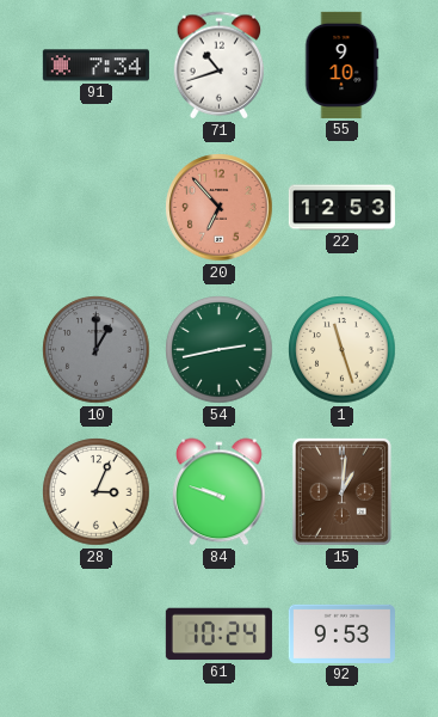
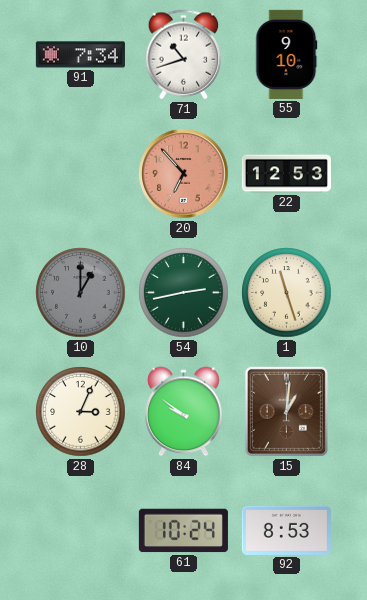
84: 9:48 -> 9:51
92: 9:53 -> 8:53
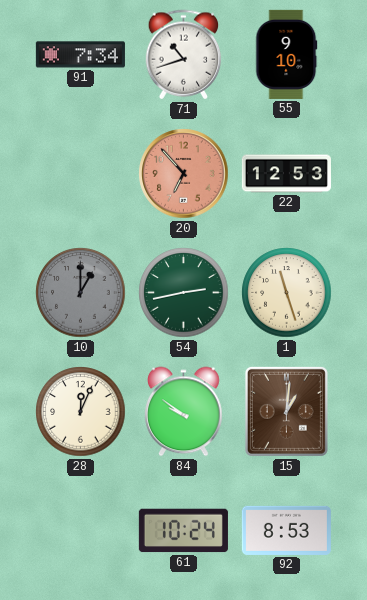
28: 3:04 -> 12:04
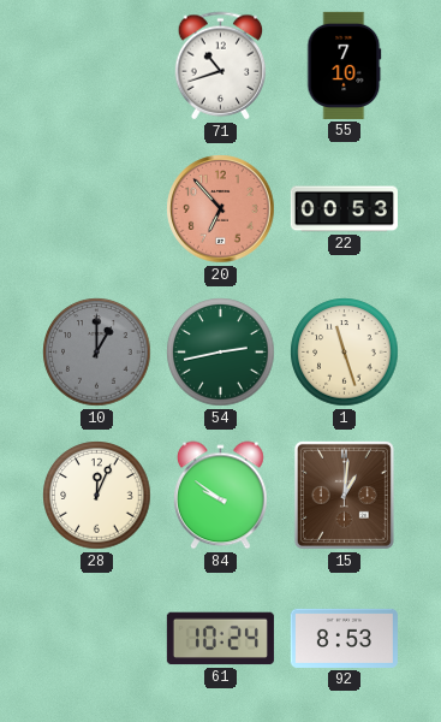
91: 7:34 -> none
55: 9:10 -> 7:10
22: 12:53 -> 00:53
